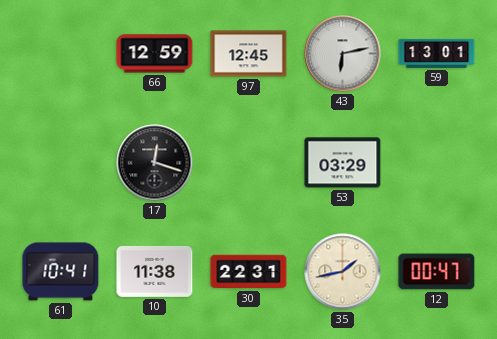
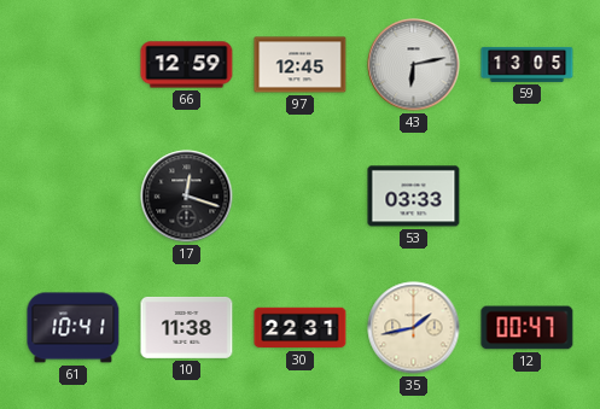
59: 13:01 -> 13:05
53: 03:29 -> 03:33
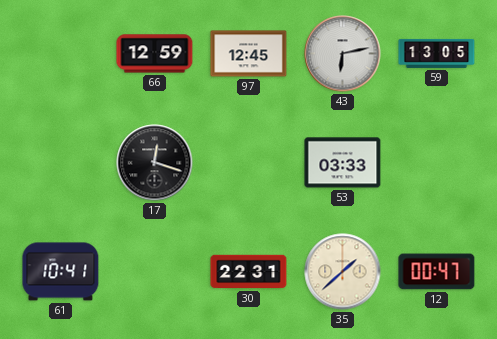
10: 11:38 -> none
35: 1:43 -> 1:38
